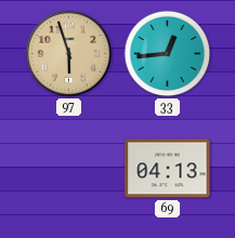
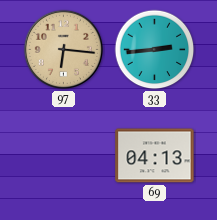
97: 5:57 -> 6:16
33: 12:44 -> 2:44
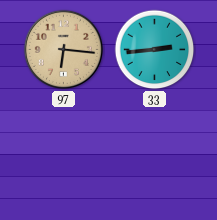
69: 04:13 -> none
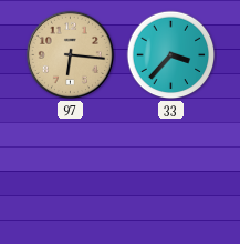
33: 2:44 -> 3:37
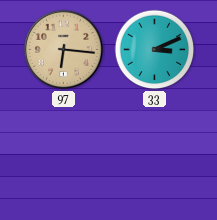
33: 3:37 -> 3:11
